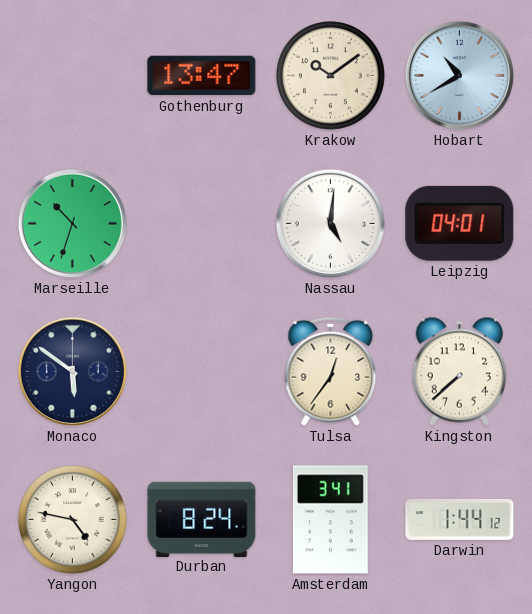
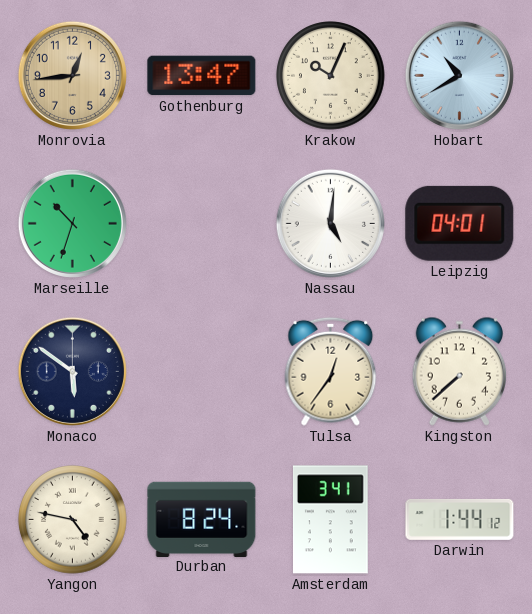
Monrovia: none -> 12:44
Krakow: 10:09 -> 10:04
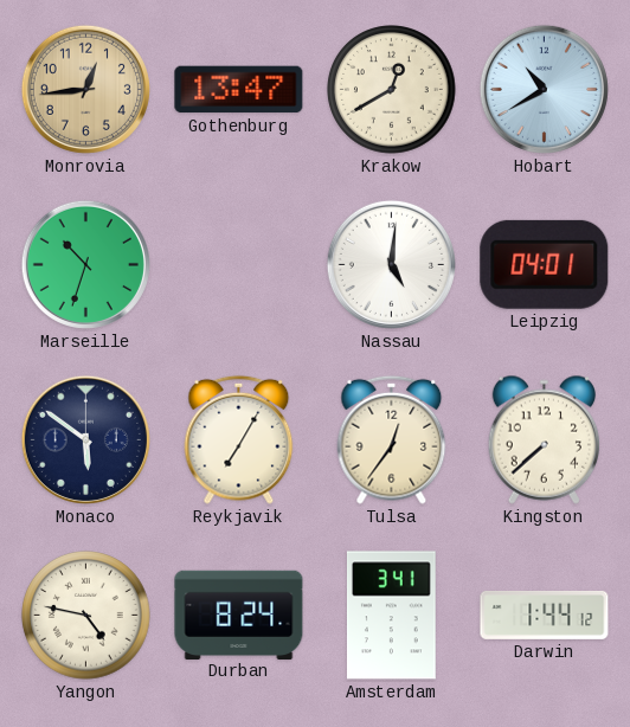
Krakow: 10:04 -> 12:40
Reykjavik: none -> 7:05
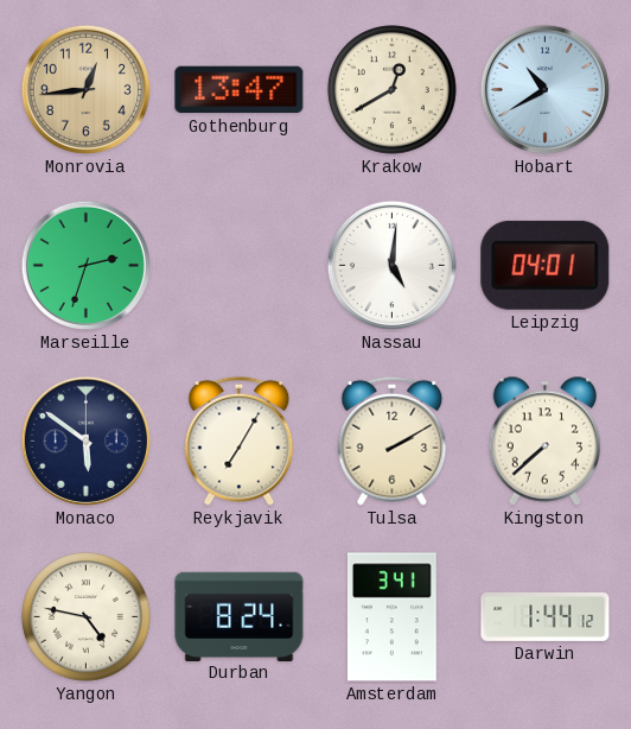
Marseille: 10:33 -> 2:33
Tulsa: 12:36 -> 2:10
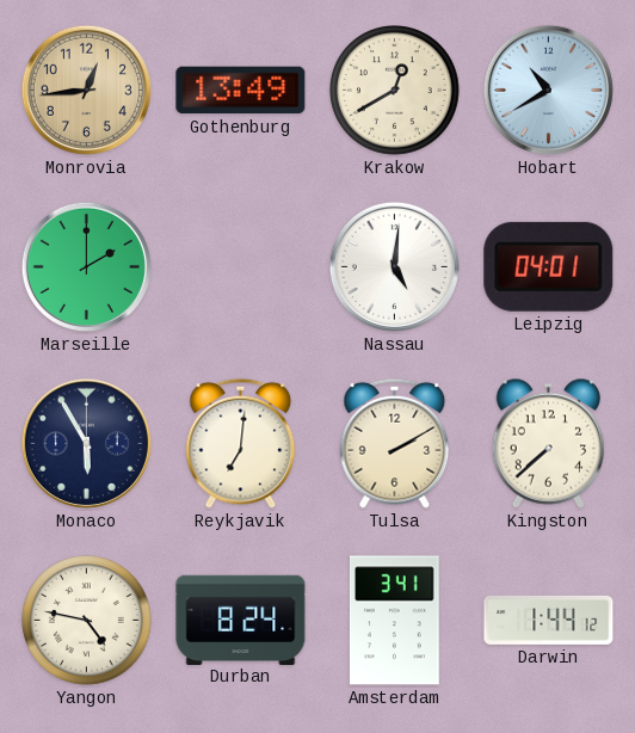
Gothenburg: 13:47 -> 13:49
Marseille: 2:33 -> 2:00
Monaco: 5:51 -> 5:55
Reykjavik: 7:05 -> 7:01
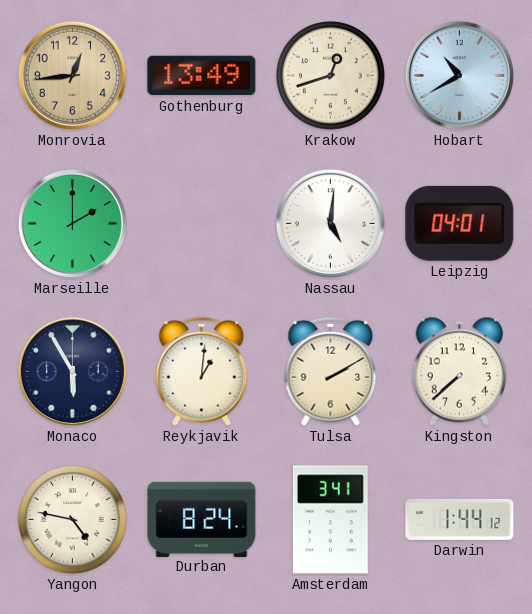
Krakow: 12:40 -> 12:42
Reykjavik: 7:01 -> 1:01
